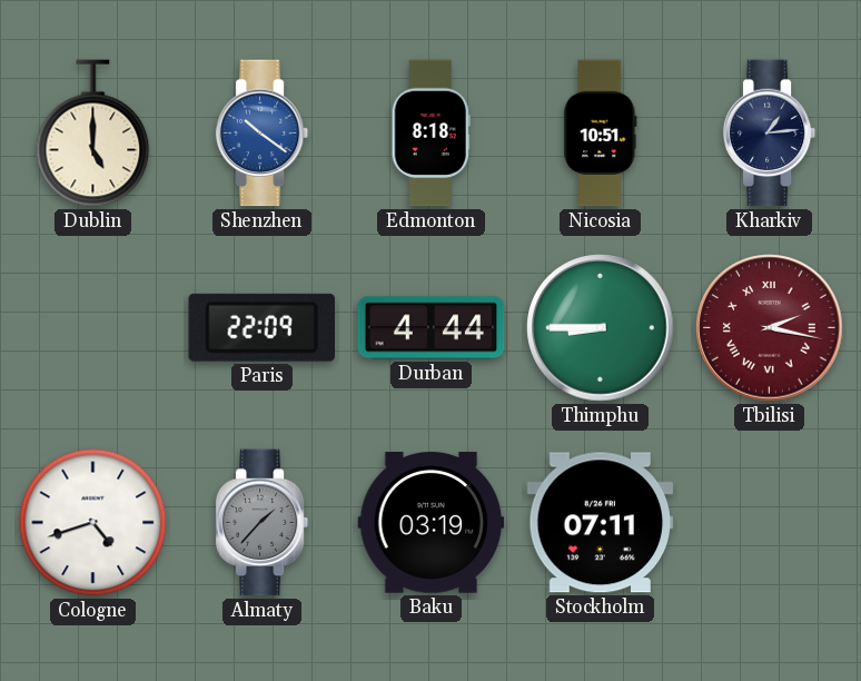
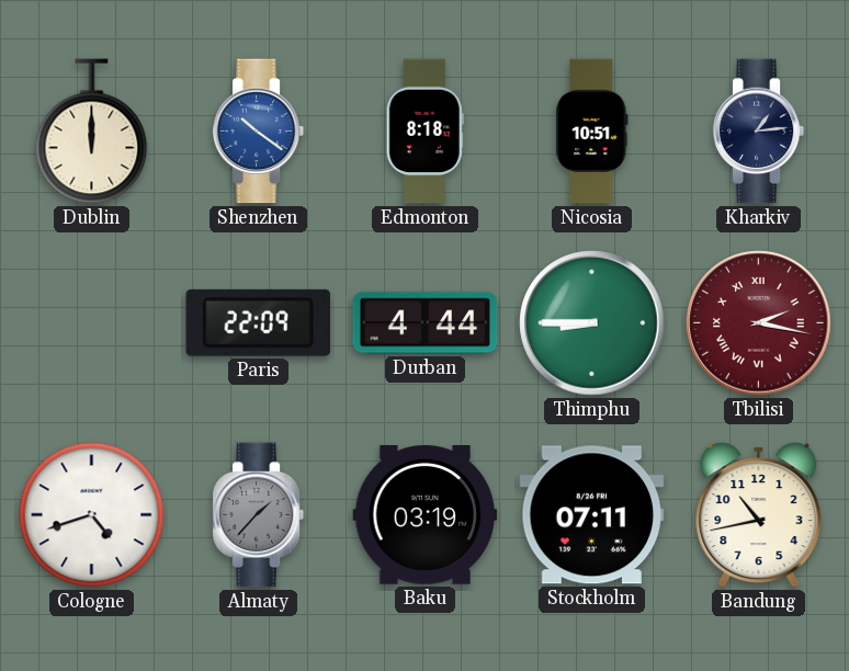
Dublin: 5:00 -> 12:00
Bandung: none -> 10:43
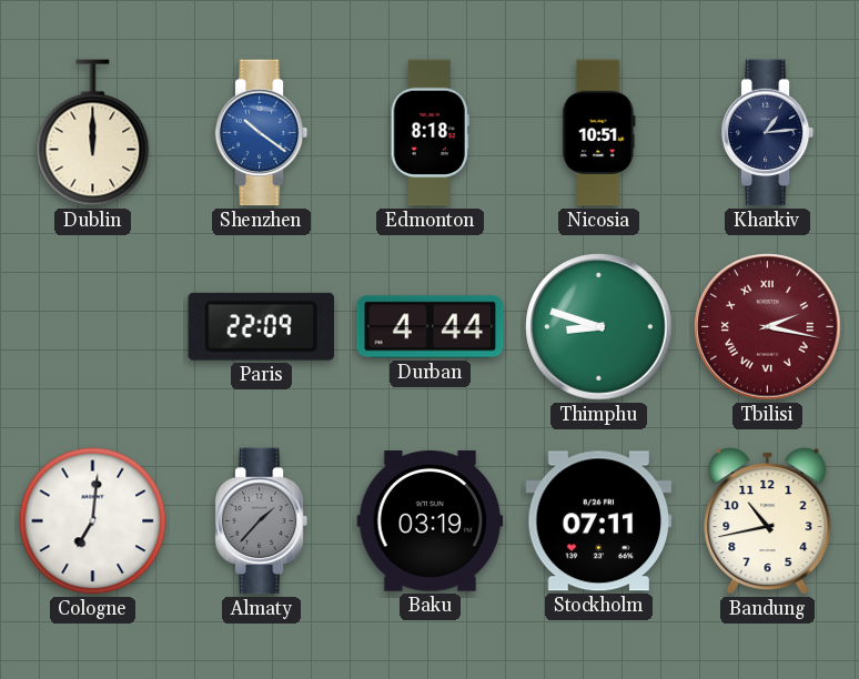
Thimphu: 8:45 -> 8:48
Cologne: 4:42 -> 7:01
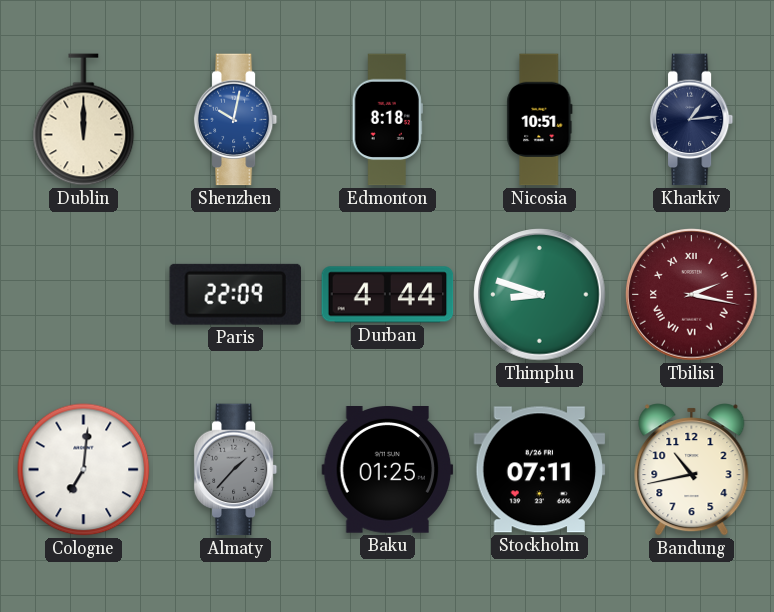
Shenzhen: 10:21 -> 10:02
Baku: 03:19 -> 01:25
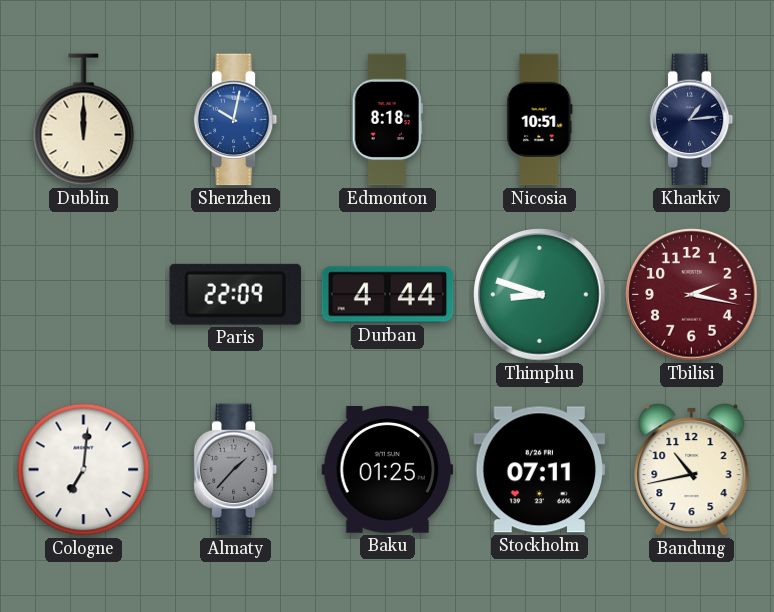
Tbilisi numerals: Roman -> Arabic
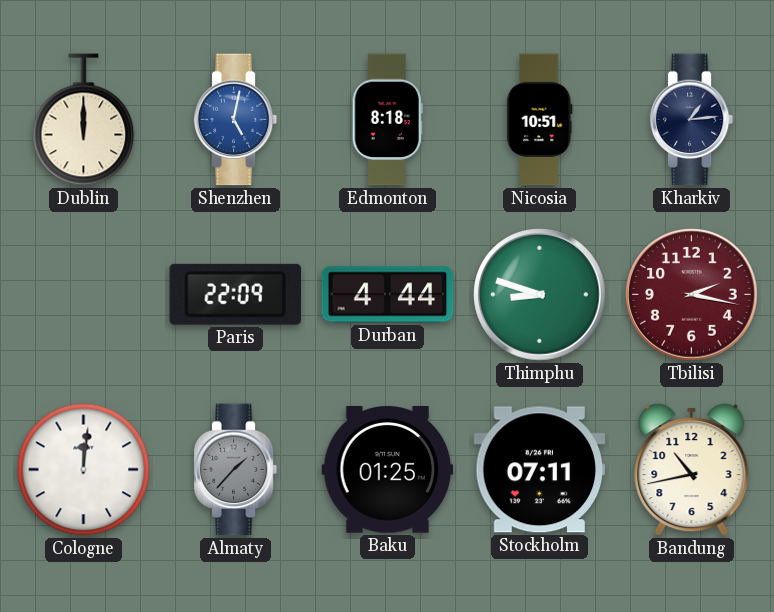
Shenzhen: 10:02 -> 5:02
Cologne: 7:01 -> 12:01
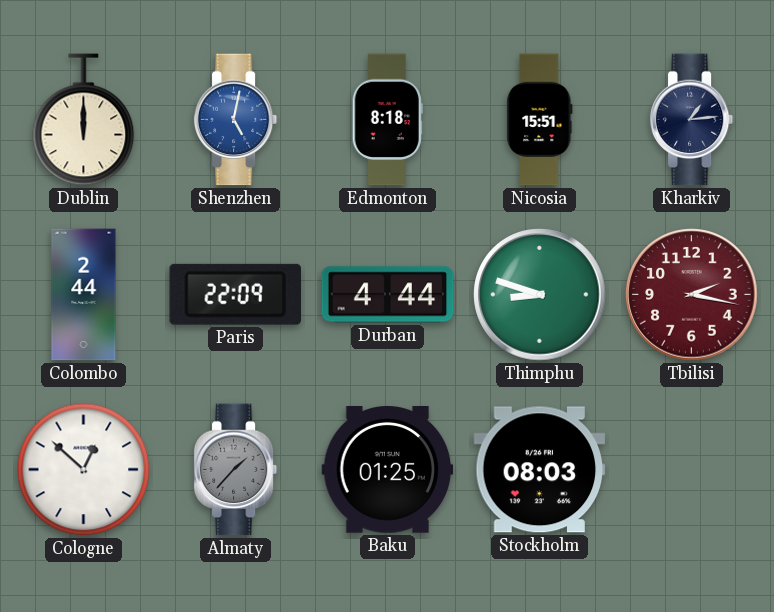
Nicosia: 10:51 -> 15:51
Colombo: none -> 2:44
Cologne: 12:01 -> 12:52
Stockholm: 07:11 -> 08:03
Bandung: 10:43 -> none
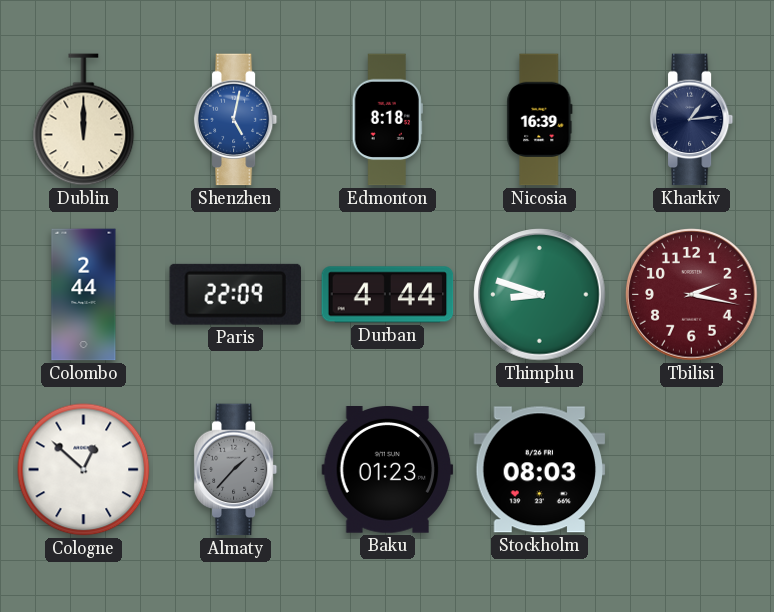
Nicosia: 15:51 -> 16:39
Baku: 01:25 -> 01:23
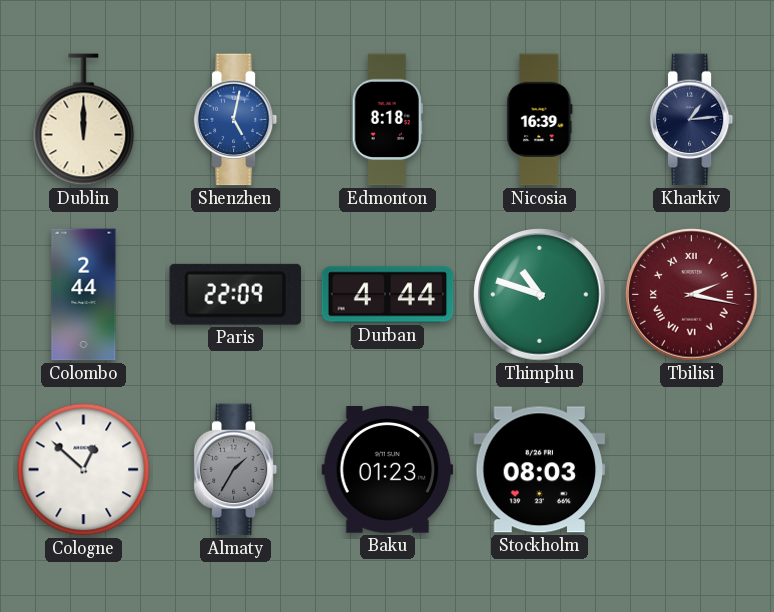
Thimphu: 8:48 -> 10:48
Tbilisi numerals: Arabic -> Roman
Almaty: 1:37 -> 1:35
